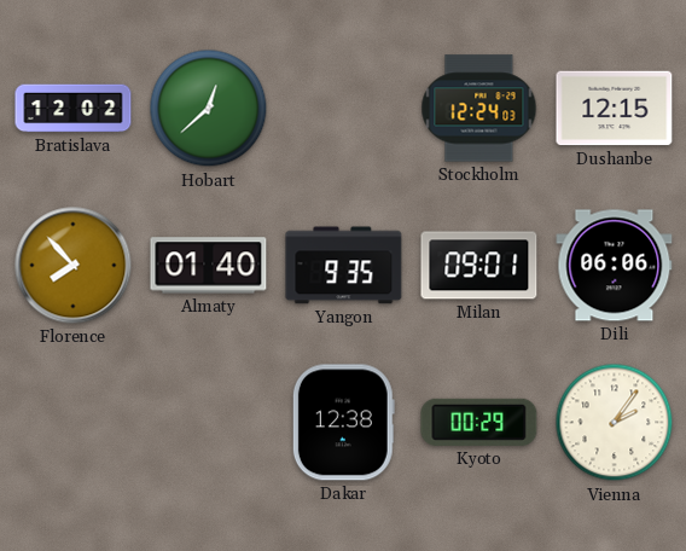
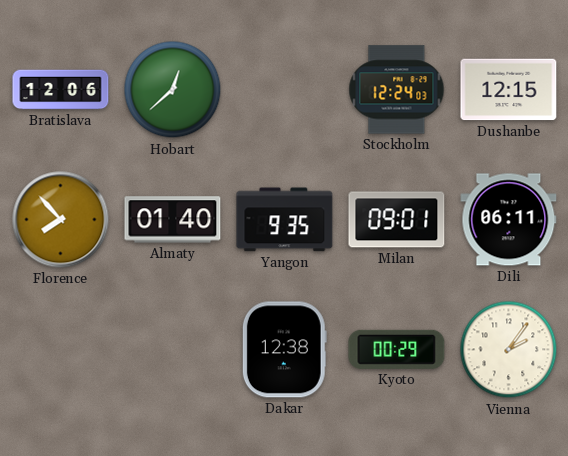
Bratislava: 12:02 -> 12:06
Dili: 06:06 -> 06:11
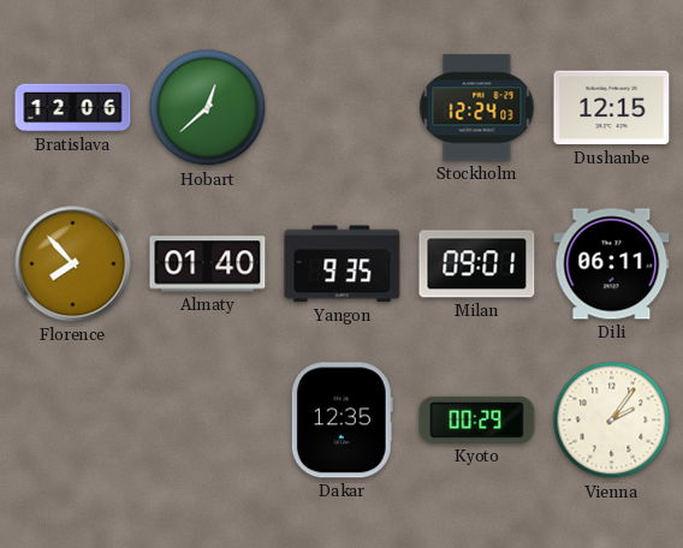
Dakar: 12:38 -> 12:35
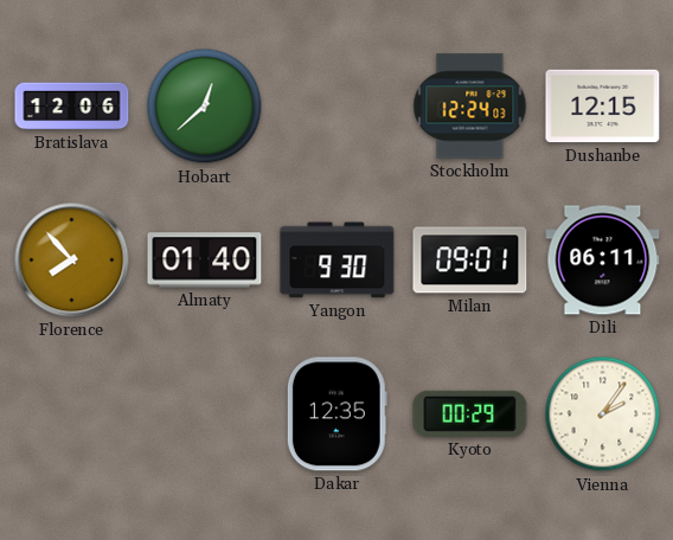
Yangon: 9:35 -> 9:30
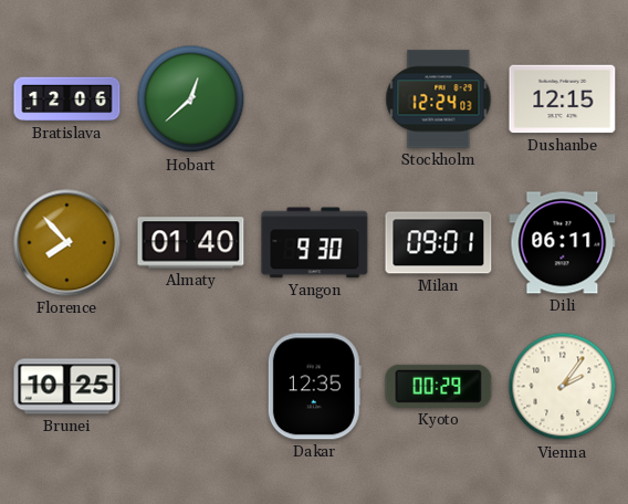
Brunei: none -> 10:25
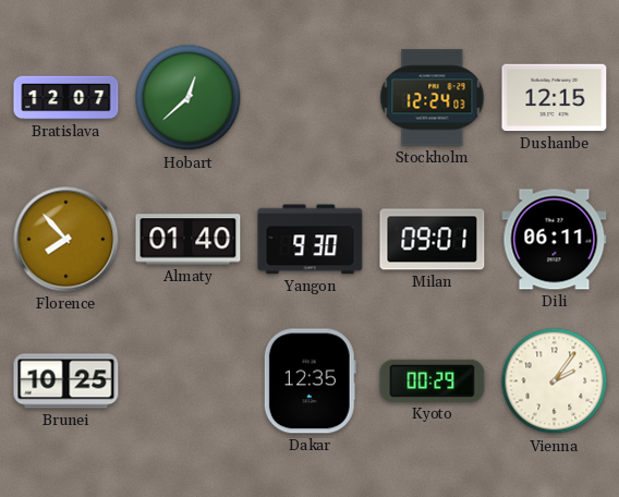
Bratislava: 12:06 -> 12:07
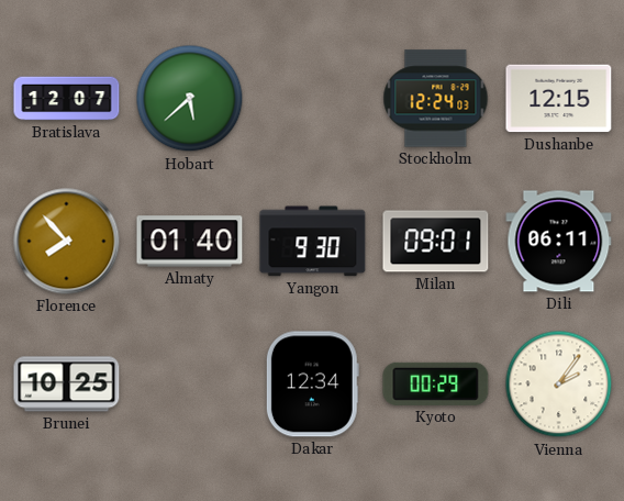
Hobart: 12:38 -> 5:38
Dakar: 12:35 -> 12:34
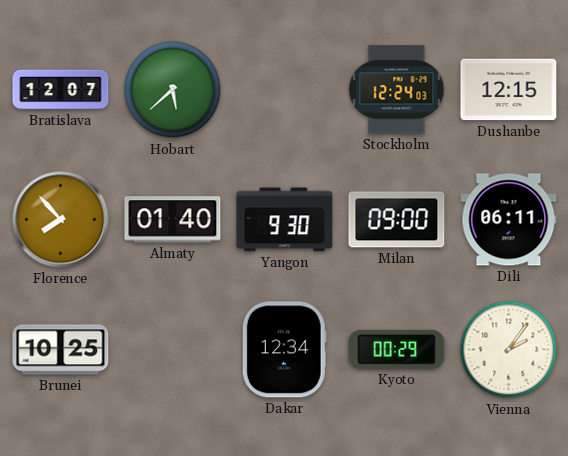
Milan: 09:01 -> 09:00
